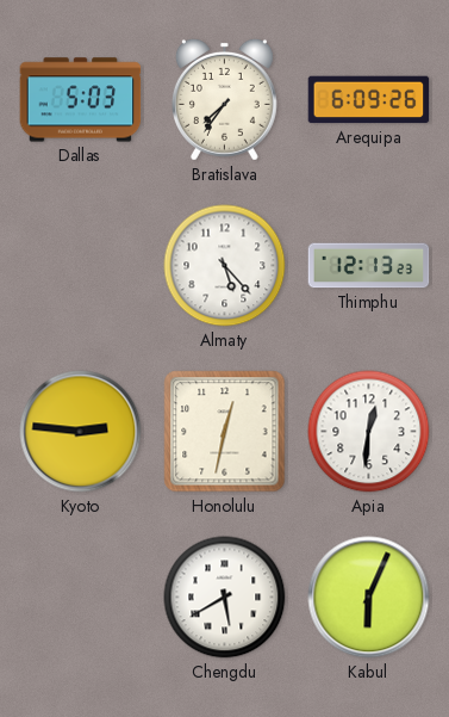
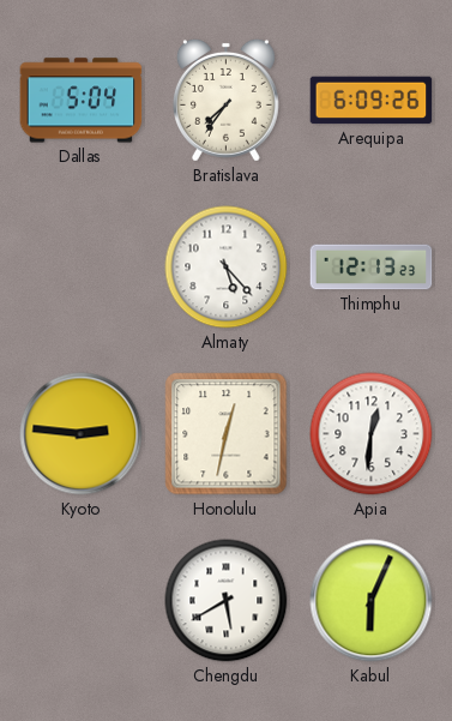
Dallas: 5:03 -> 5:04
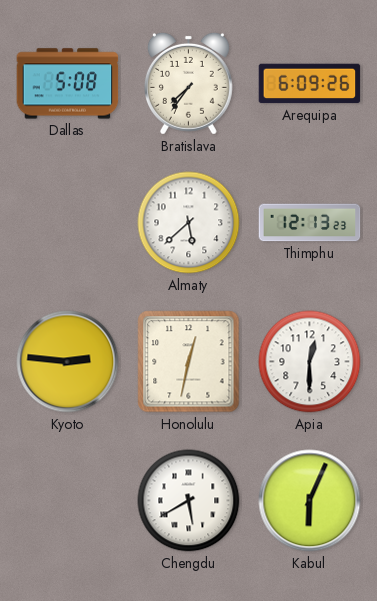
Dallas: 5:04 -> 5:08
Almaty: 5:23 -> 5:38
Apia: 12:31 -> 12:30
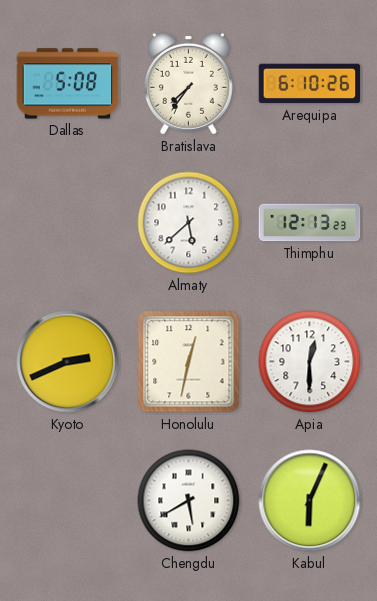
Arequipa: 6:09 -> 6:10
Kyoto: 2:46 -> 2:41
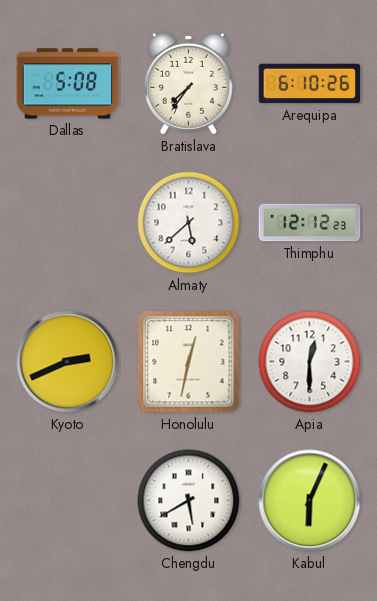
Thimphu: 12:13 -> 12:12
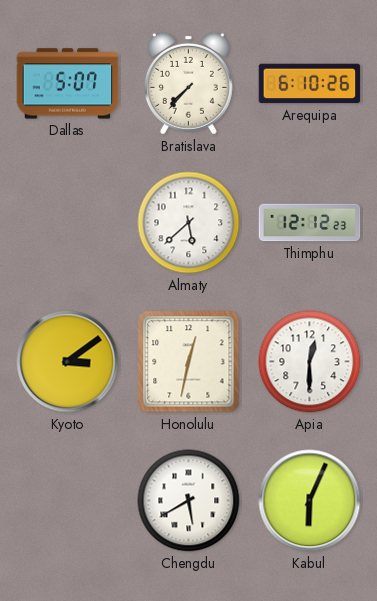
Dallas: 5:08 -> 5:07
Bratislava: 7:36 -> 7:37
Kyoto: 2:41 -> 3:09
